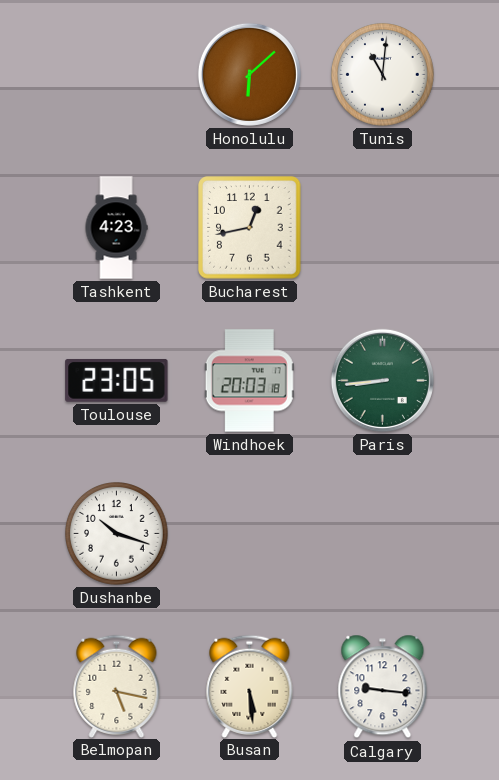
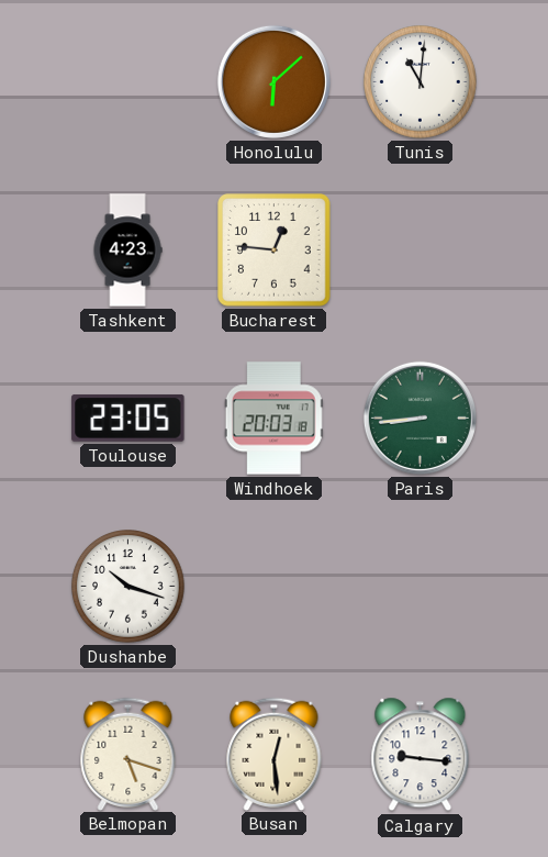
Bucharest: 12:43 -> 12:46
Belmopan: 5:17 -> 5:18
Busan: 5:29 -> 12:29
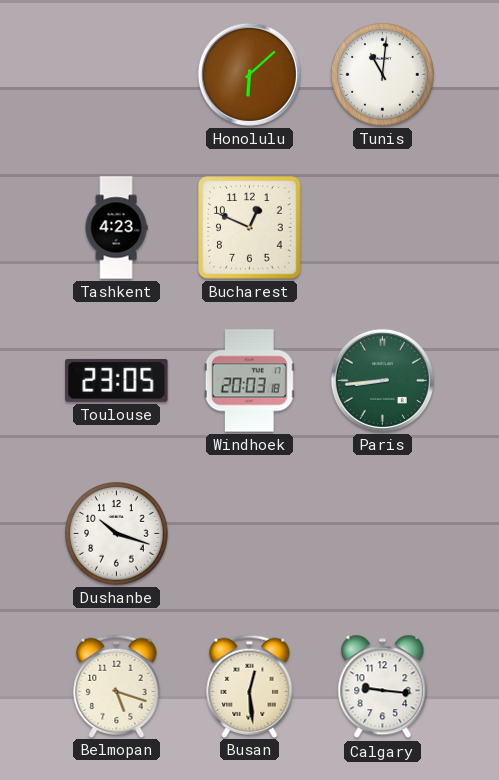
Bucharest: 12:46 -> 12:49
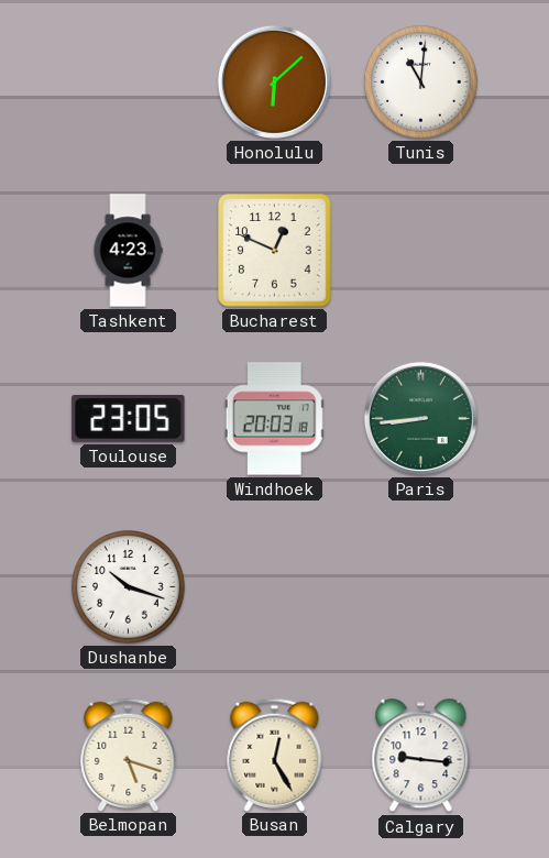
Busan: 12:29 -> 12:25
